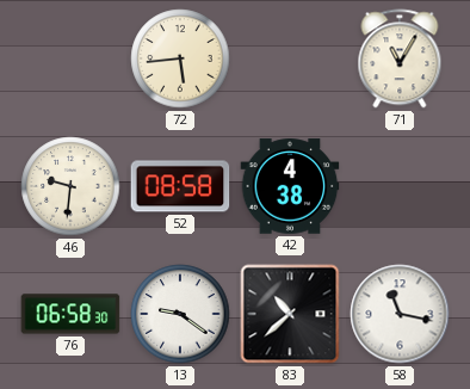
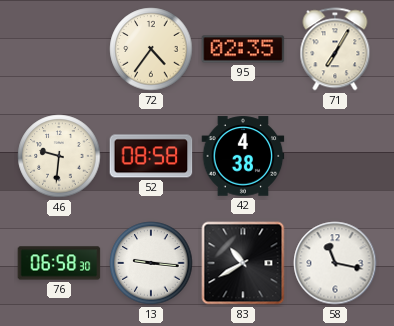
72: 5:44 -> 4:36
95: none -> 02:35
71: 11:05 -> 7:05
13: 9:21 -> 9:16
83: 10:38 -> 10:40
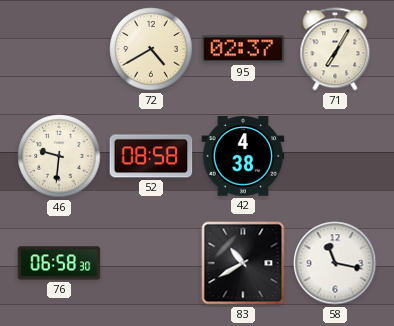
72: 4:36 -> 4:40
95: 02:35 -> 02:37
13: 9:16 -> none
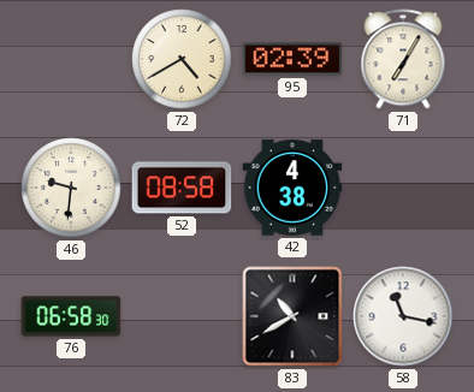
95: 02:37 -> 02:39
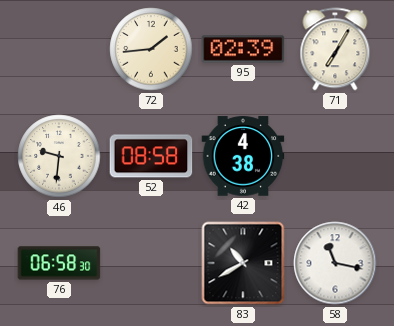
72: 4:40 -> 1:44
